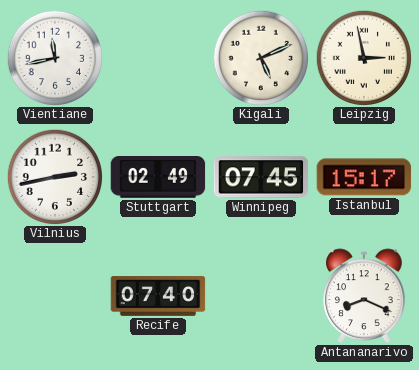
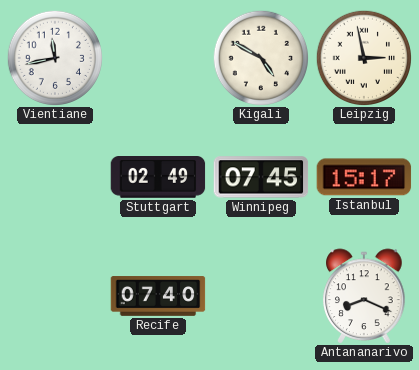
Kigali: 5:11 -> 4:50
Vilnius: 2:43 -> none
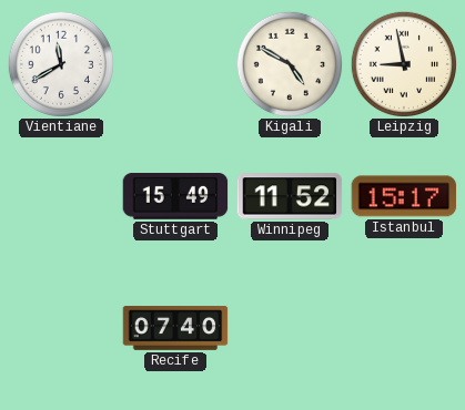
Vientiane: 11:43 -> 11:40
Leipzig: 2:58 -> 8:58
Stuttgart: 02:49 -> 15:49
Winnipeg: 07:45 -> 11:52
Antananarivo: 8:19 -> none
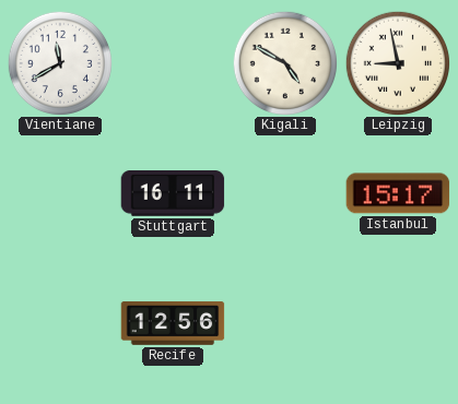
Stuttgart: 15:49 -> 16:11
Winnipeg: 11:52 -> none
Recife: 07:40 -> 12:56
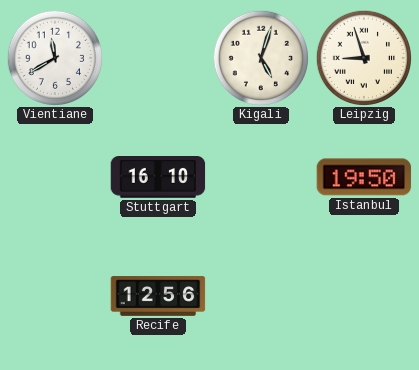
Kigali: 4:50 -> 5:03
Leipzig: 8:58 -> 8:57
Stuttgart: 16:11 -> 16:10
Istanbul: 15:17 -> 19:50
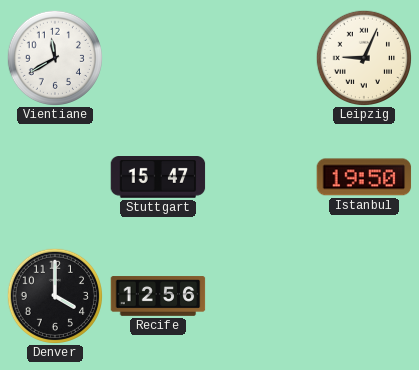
Kigali: 5:03 -> none
Leipzig: 8:57 -> 9:04
Stuttgart: 16:10 -> 15:47
Denver: none -> 4:00
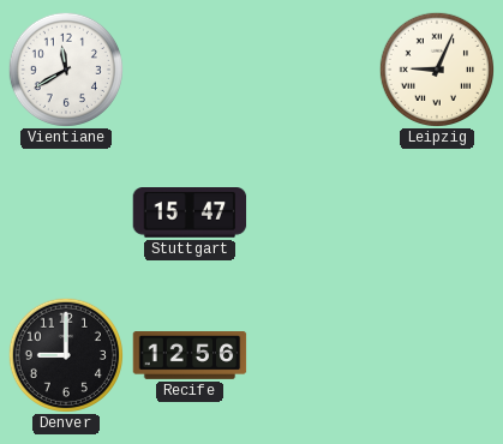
Istanbul: 19:50 -> none
Denver: 4:00 -> 9:00
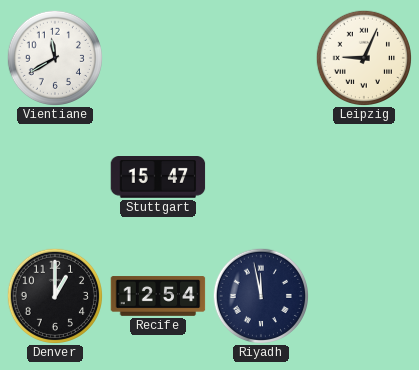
Denver: 9:00 -> 1:00
Recife: 12:56 -> 12:54
Riyadh: none -> 11:58
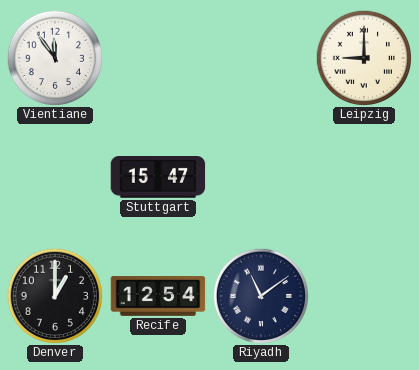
Vientiane: 11:40 -> 11:54
Leipzig: 9:04 -> 9:00
Riyadh: 11:58 -> 11:09
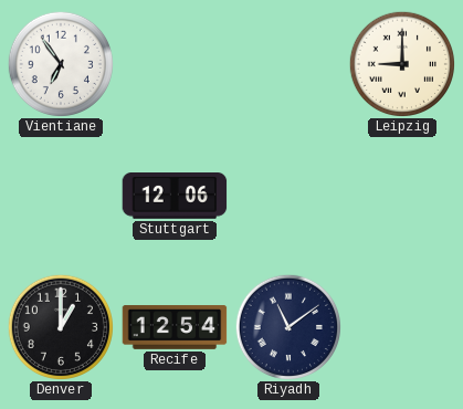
Vientiane: 11:54 -> 6:54
Stuttgart: 15:47 -> 12:06
